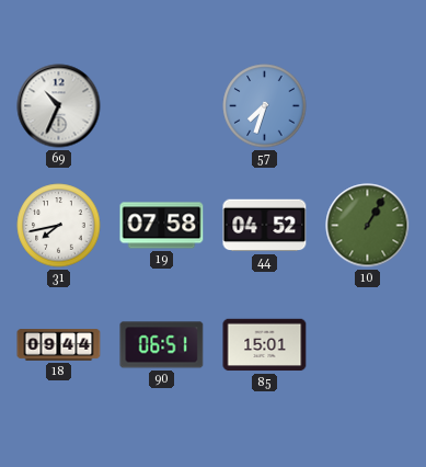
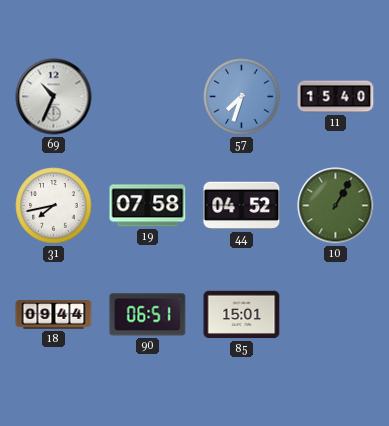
11: none -> 15:40
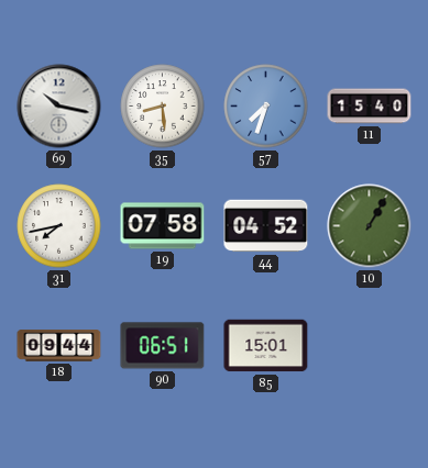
69: 10:34 -> 10:17
35: none -> 8:29
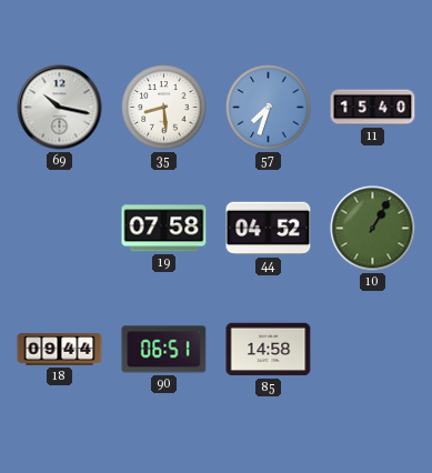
31: 7:43 -> none
85: 15:01 -> 14:58
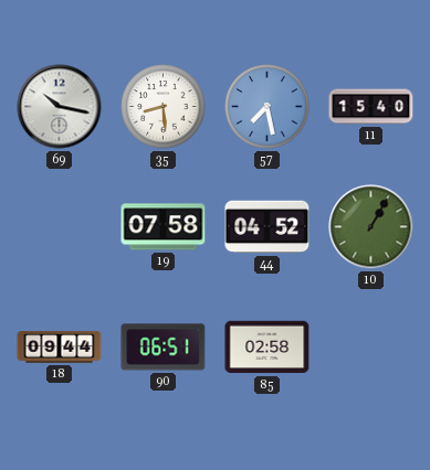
57: 7:33 -> 7:28
85: 14:58 -> 02:58
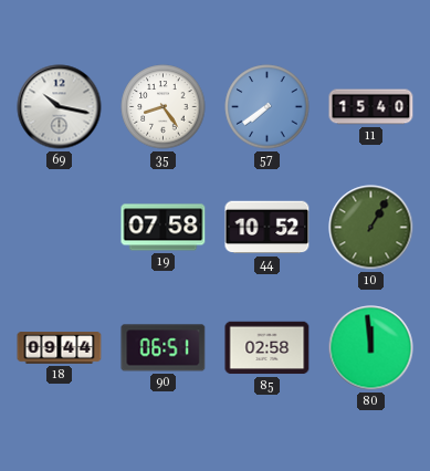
35: 8:29 -> 8:24
57: 7:28 -> 7:39
44: 04:52 -> 10:52
80: none -> 11:59
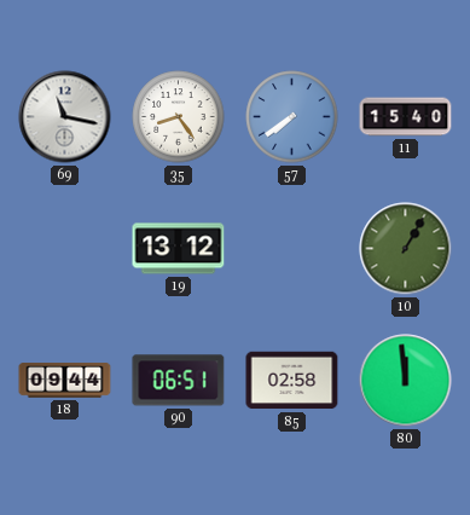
69: 10:17 -> 11:17
19: 07:58 -> 13:12
44: 10:52 -> none
